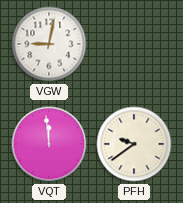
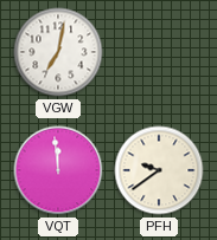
VGW: 9:02 -> 7:02
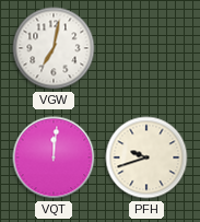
VQT: 11:59 -> 12:01
PFH: 9:39 -> 9:42
